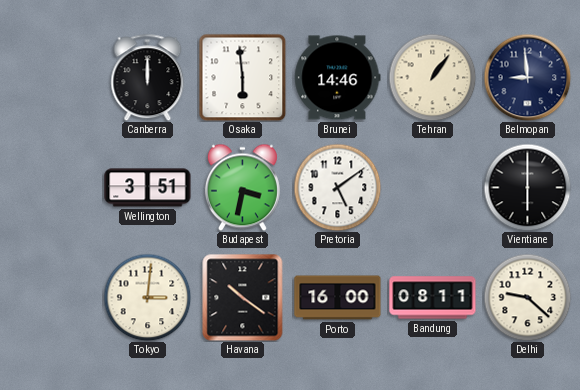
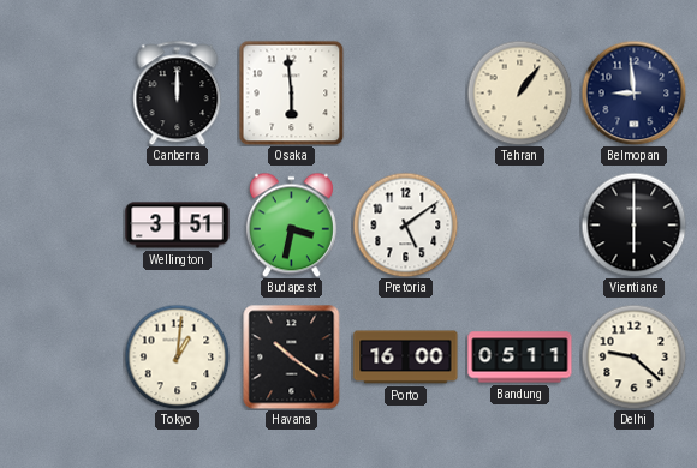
Brunei: 14:46 -> none
Tokyo: 3:01 -> 1:01
Bandung: 08:11 -> 05:11
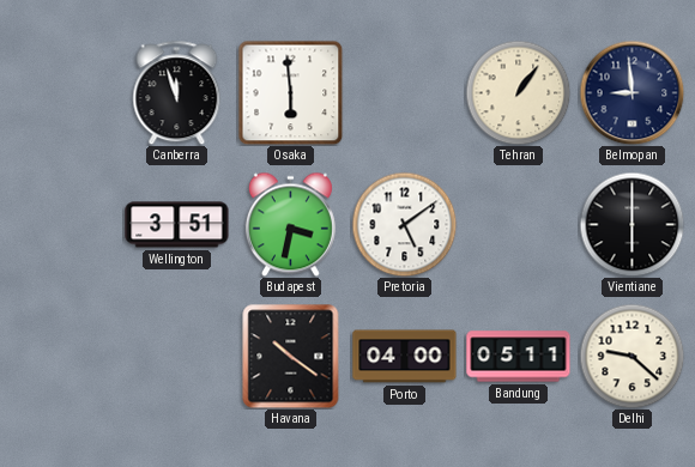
Canberra: 12:00 -> 11:57
Tokyo: 1:01 -> none
Porto: 16:00 -> 04:00
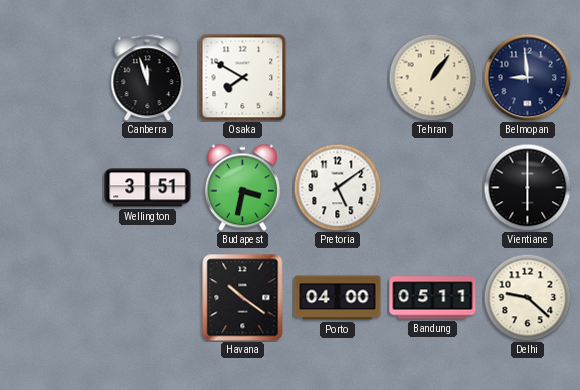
Osaka: 5:59 -> 7:50
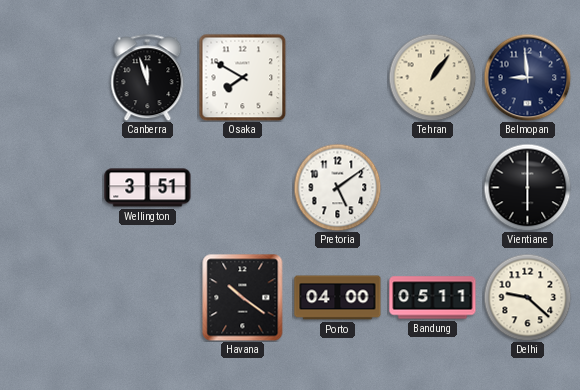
Budapest: 3:32 -> none
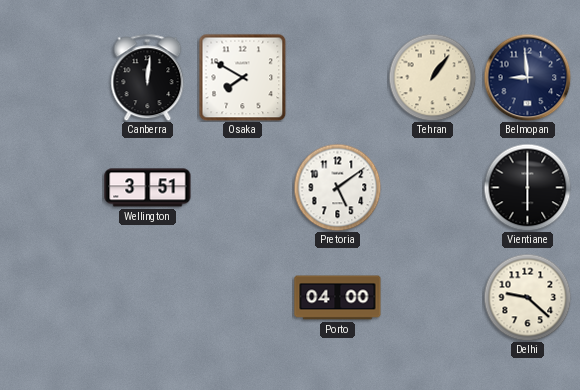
Canberra: 11:57 -> 12:01
Havana: 10:21 -> none
Bandung: 05:11 -> none
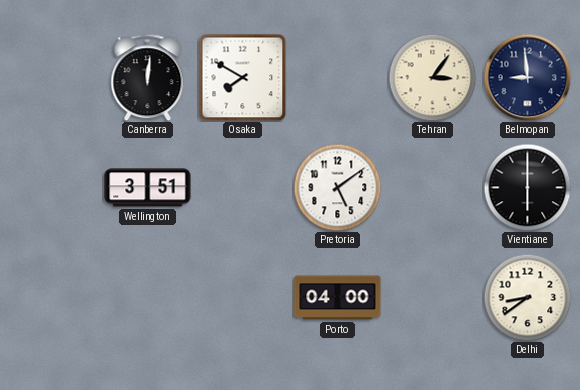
Tehran: 1:06 -> 3:06
Delhi: 9:22 -> 8:39
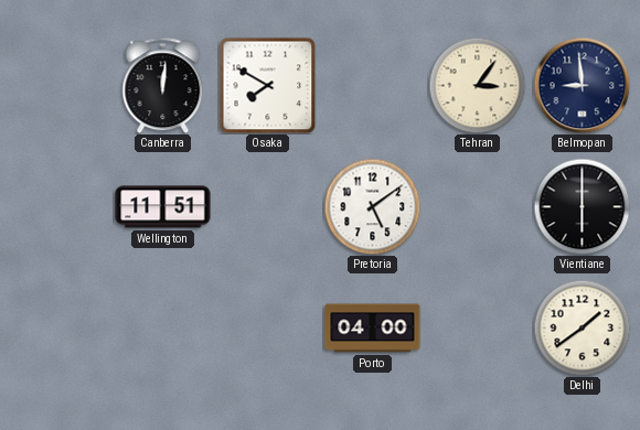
Wellington: 3:51 -> 11:51
Delhi: 8:39 -> 1:39
